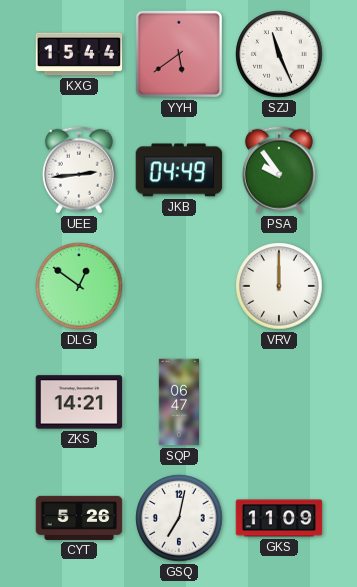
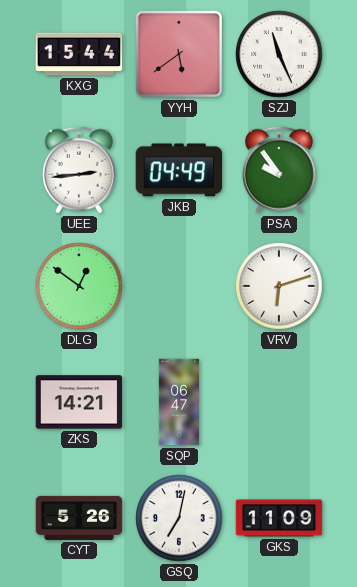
VRV: 12:00 -> 6:12
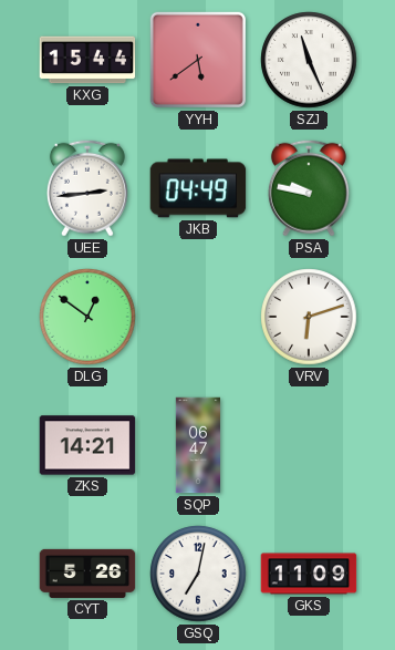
PSA: 9:54 -> 9:47
